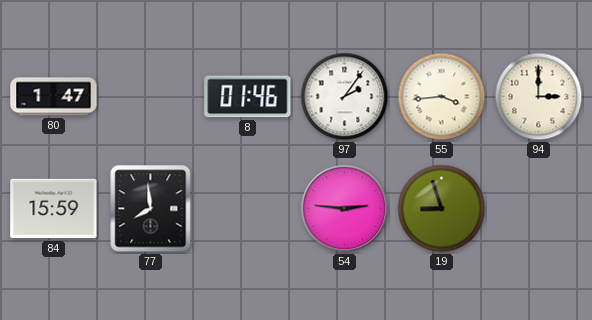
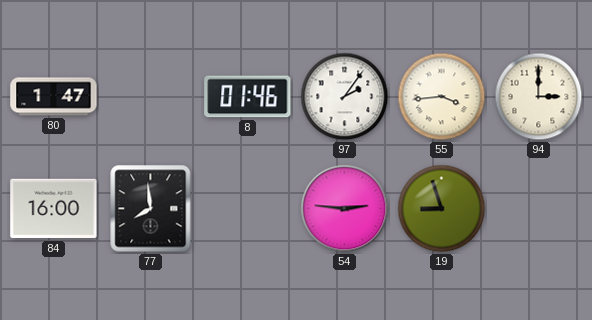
84: 15:59 -> 16:00
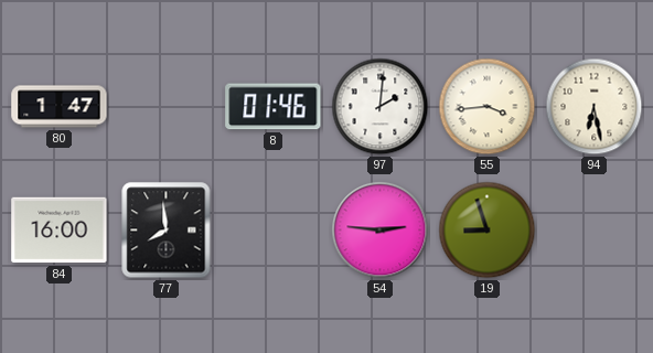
97: 2:06 -> 2:01
94: 3:00 -> 6:28
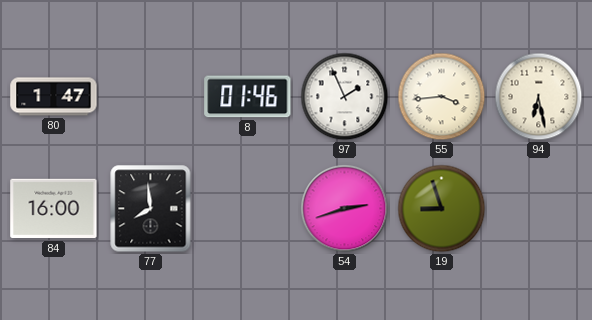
97: 2:01 -> 1:56
54: 2:46 -> 2:42
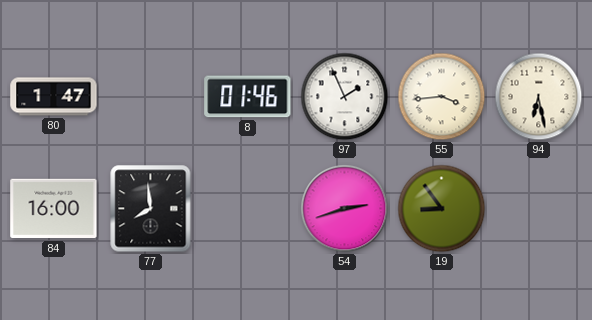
19: 8:57 -> 8:54
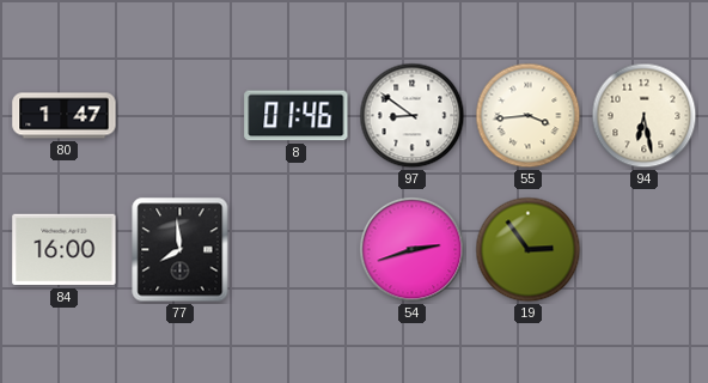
97: 1:56 -> 8:51
19: 8:54 -> 2:54
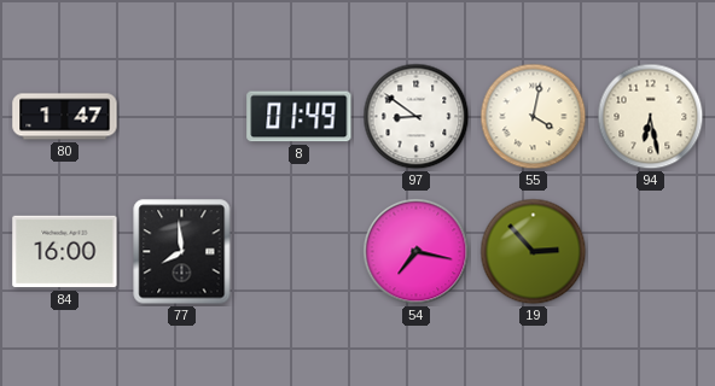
8: 01:46 -> 01:49
55: 3:44 -> 4:02
54: 2:42 -> 7:17
19: 2:54 -> 2:53
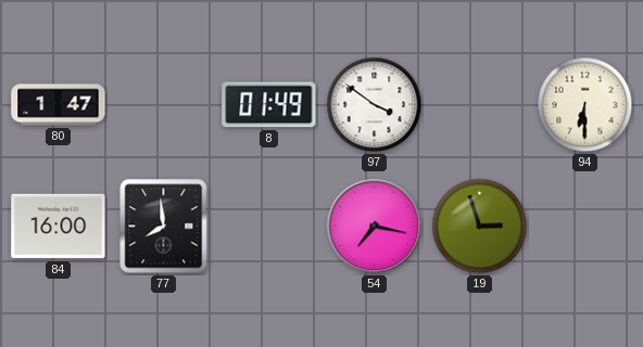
97: 8:51 -> 3:51
55: 4:02 -> none
94: 6:28 -> 6:30
19: 2:53 -> 2:57
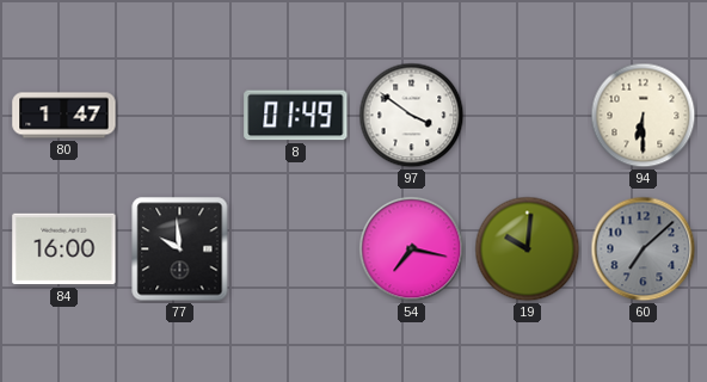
77: 7:59 -> 9:59
19: 2:57 -> 10:01
60: none -> 7:08
